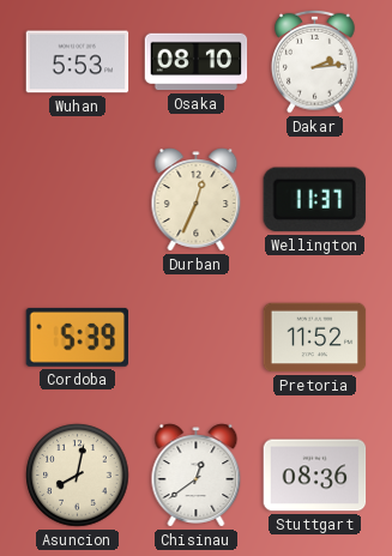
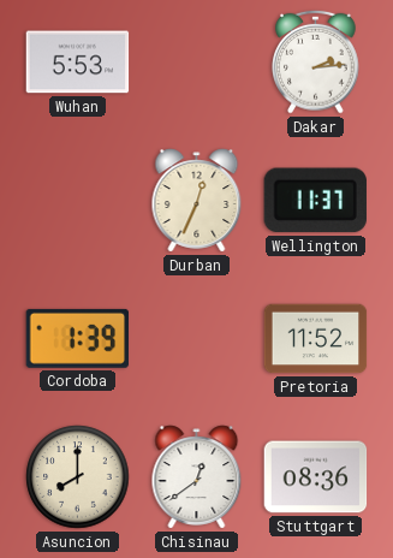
Osaka: 08:10 -> none
Cordoba: 5:39 -> 1:39
Asuncion: 8:02 -> 8:00
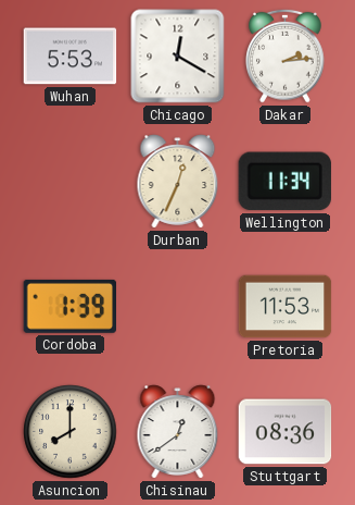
Chicago: none -> 12:20
Wellington: 11:37 -> 11:34
Pretoria: 11:52 -> 11:53
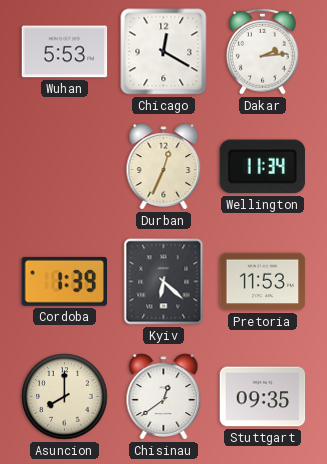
Kyiv: none -> 6:22
Stuttgart: 08:36 -> 09:35
